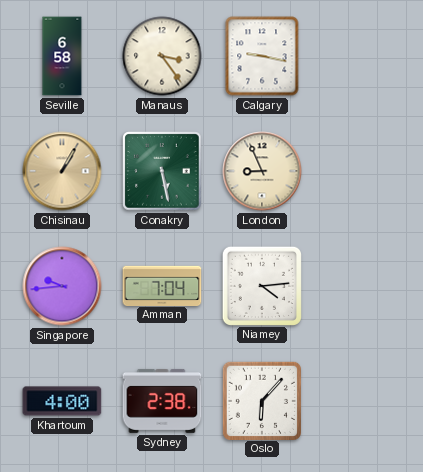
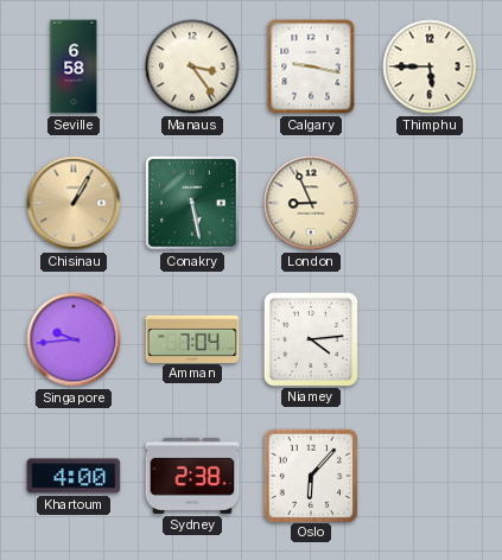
Thimphu: none -> 5:45
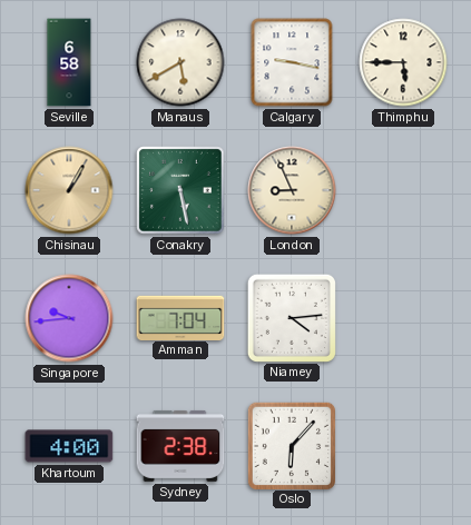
Manaus: 3:24 -> 5:40
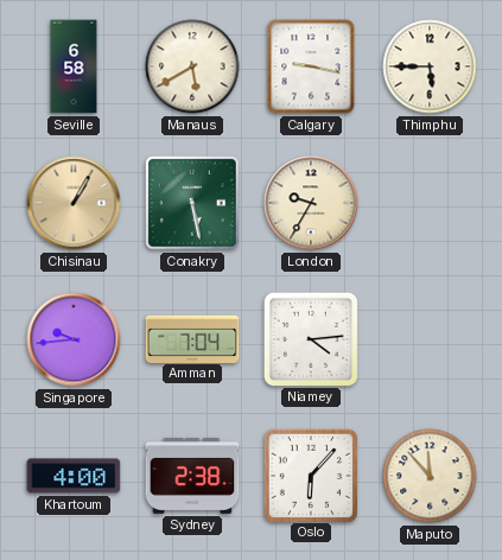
London: 8:56 -> 9:35
Maputo: none -> 11:53
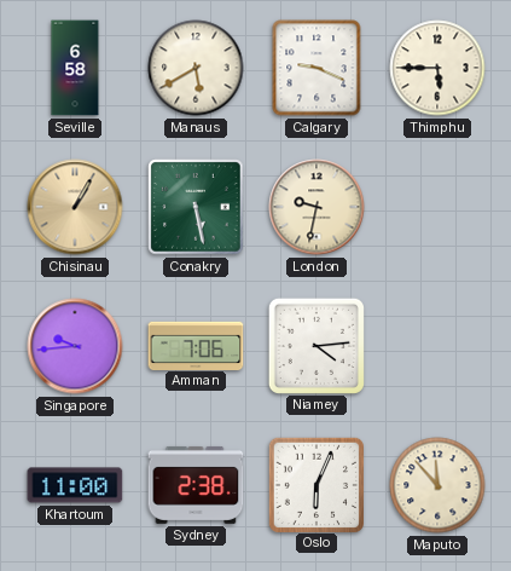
Calgary: 9:17 -> 9:19
London: 9:35 -> 9:32
Amman: 7:04 -> 7:06
Khartoum: 4:00 -> 11:00
Oslo: 6:07 -> 6:04
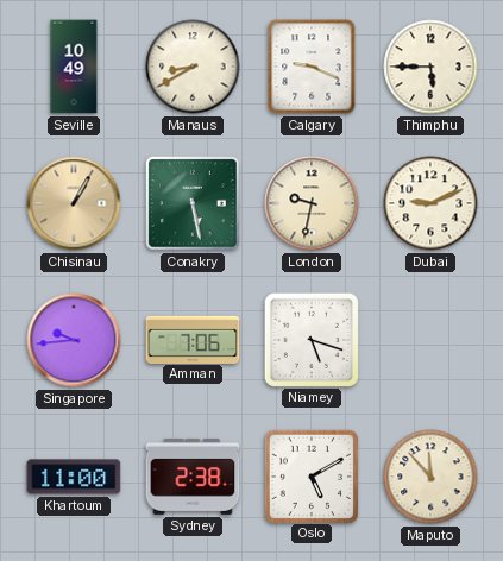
Seville: 6:58 -> 10:49
Manaus: 5:40 -> 8:40
Dubai: none -> 9:11
Niamey: 4:14 -> 5:18
Oslo: 6:04 -> 5:10
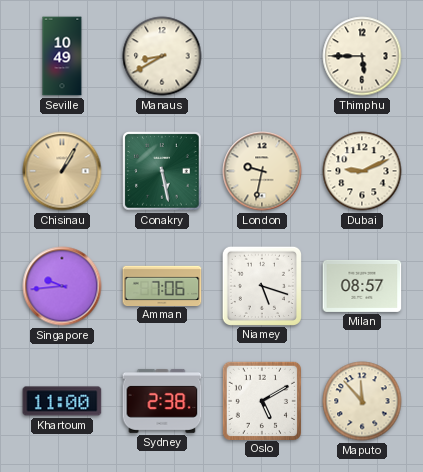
Calgary: 9:19 -> none
Milan: none -> 08:57
